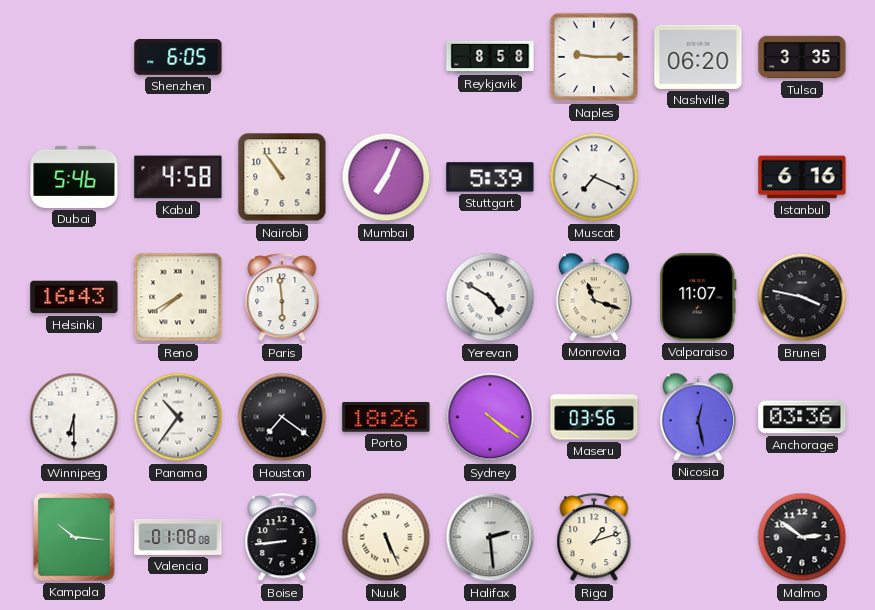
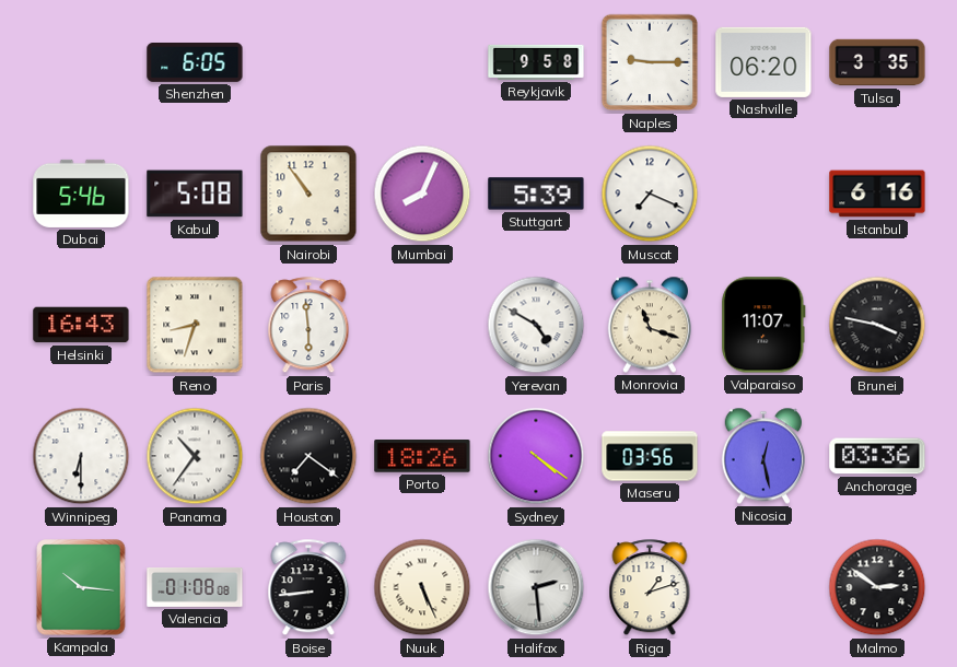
Reykjavik: 8:58 -> 9:58
Kabul: 4:58 -> 5:08
Mumbai: 7:04 -> 8:04
Reno: 7:40 -> 8:33
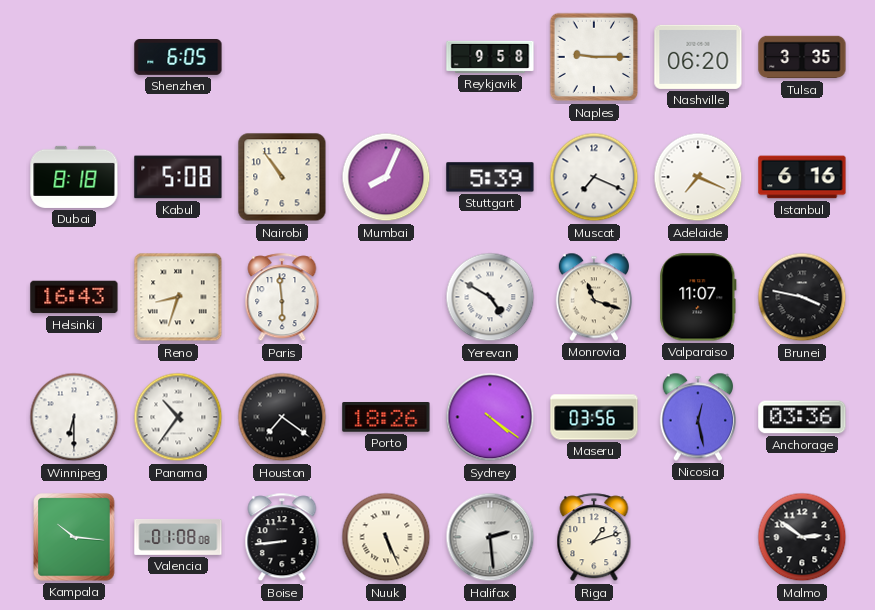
Dubai: 5:46 -> 8:18
Adelaide: none -> 7:19
